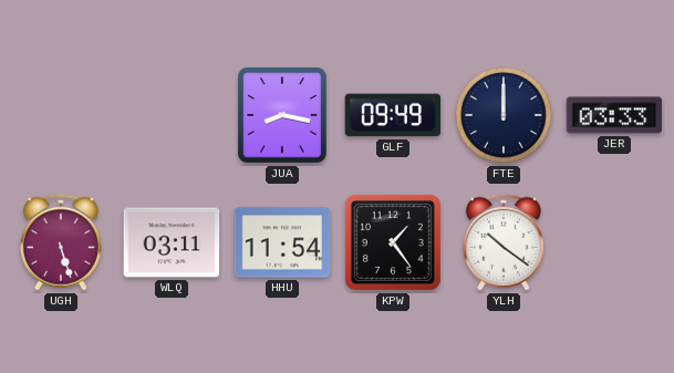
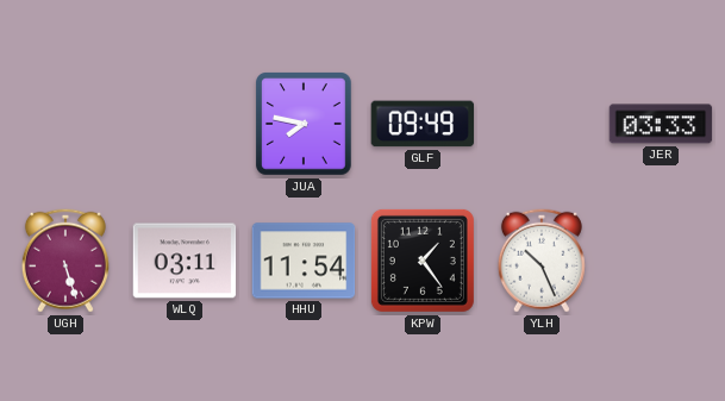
JUA: 8:17 -> 7:47
FTE: 12:00 -> none
YLH: 10:21 -> 10:26
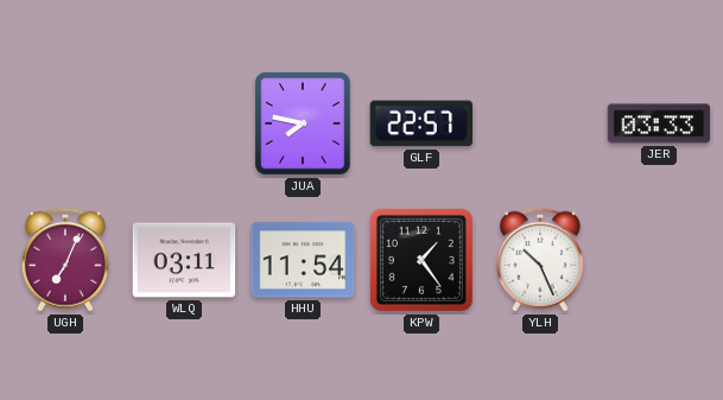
GLF: 09:49 -> 22:57
UGH: 5:27 -> 7:04
